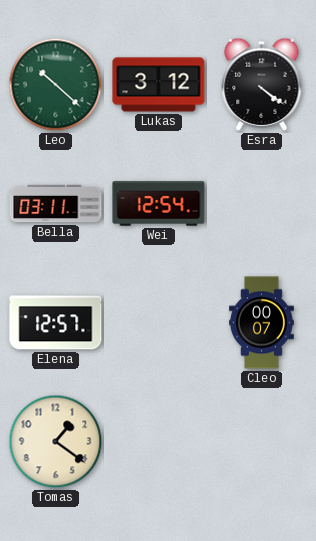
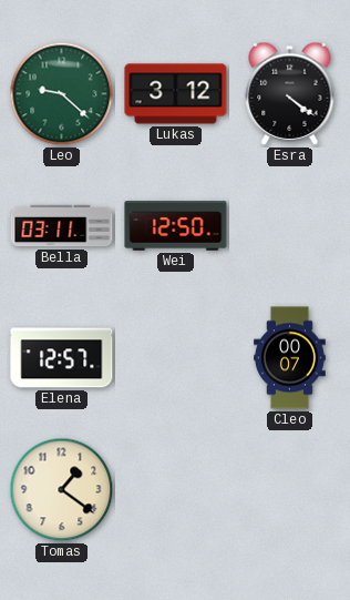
Leo: 10:22 -> 9:22
Wei: 12:54 -> 12:50
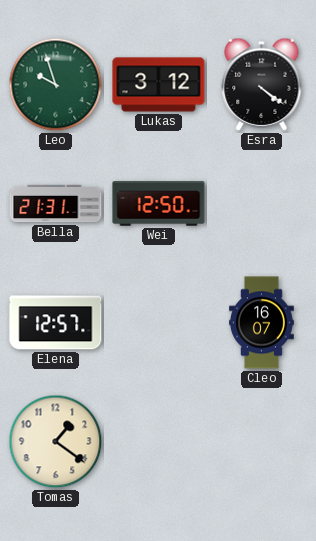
Leo: 9:22 -> 9:57
Bella: 03:11 -> 21:31
Cleo: 00:07 -> 16:07
